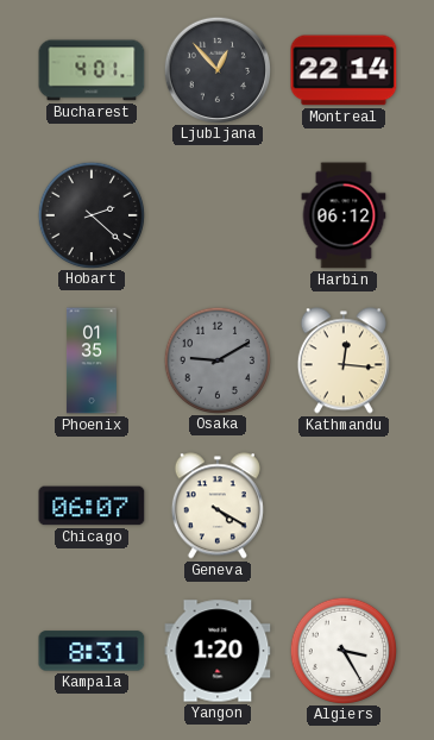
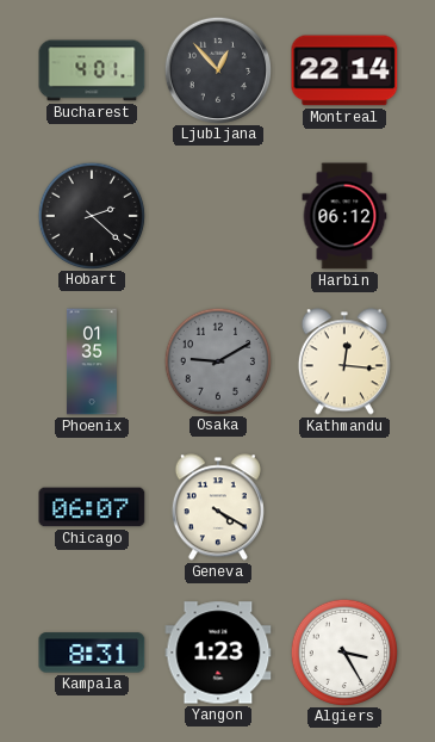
Yangon: 1:20 -> 1:23
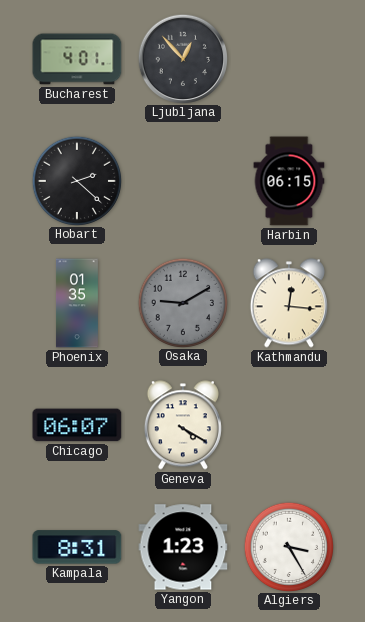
Montreal: 22:14 -> none
Harbin: 06:12 -> 06:15
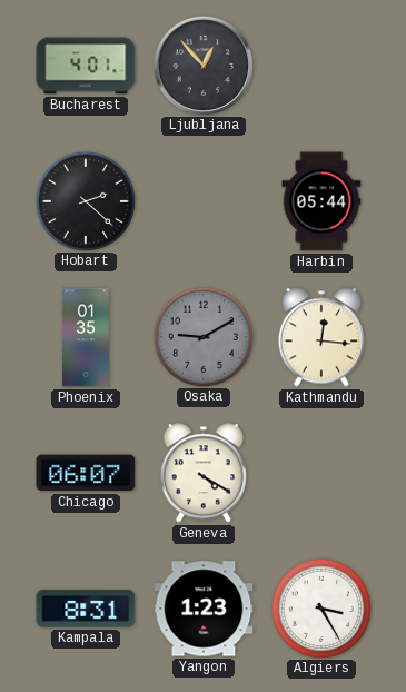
Harbin: 06:15 -> 05:44
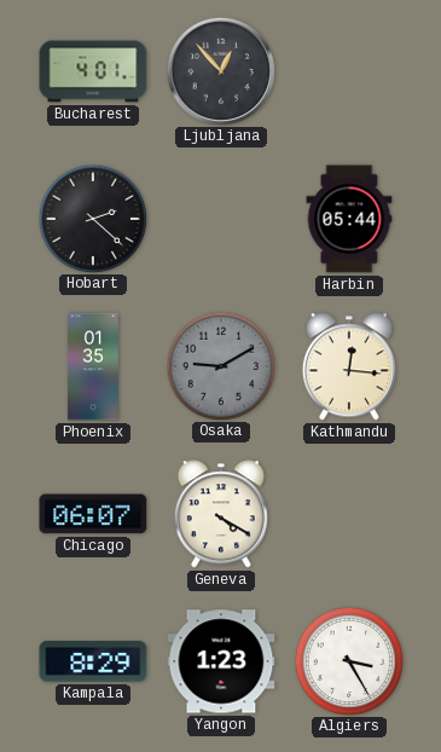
Kampala: 8:31 -> 8:29
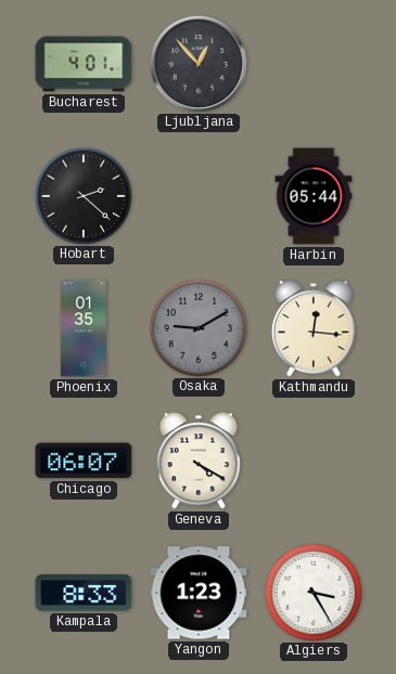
Kampala: 8:29 -> 8:33
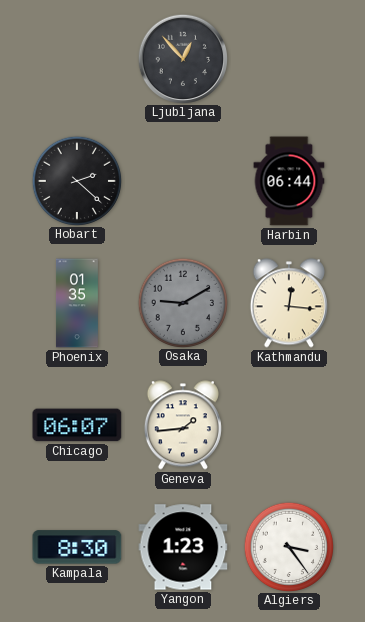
Bucharest: 4:01 -> none
Harbin: 05:44 -> 06:44
Geneva: 4:20 -> 1:44
Kampala: 8:33 -> 8:30
Algiers: 3:25 -> 3:24
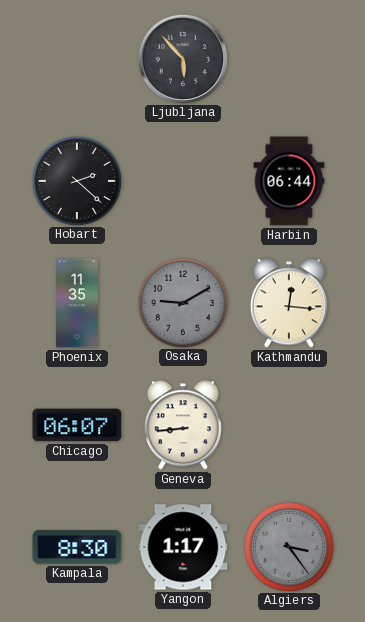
Ljubljana: 12:53 -> 5:53
Phoenix: 01:35 -> 11:35
Geneva: 1:44 -> 8:44
Yangon: 1:23 -> 1:17
Algiers dial: white -> grey
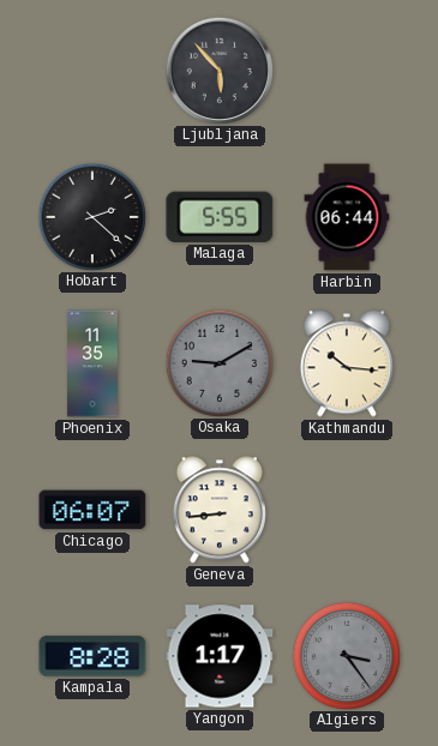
Malaga: none -> 5:55
Kathmandu: 12:16 -> 10:16
Kampala: 8:30 -> 8:28
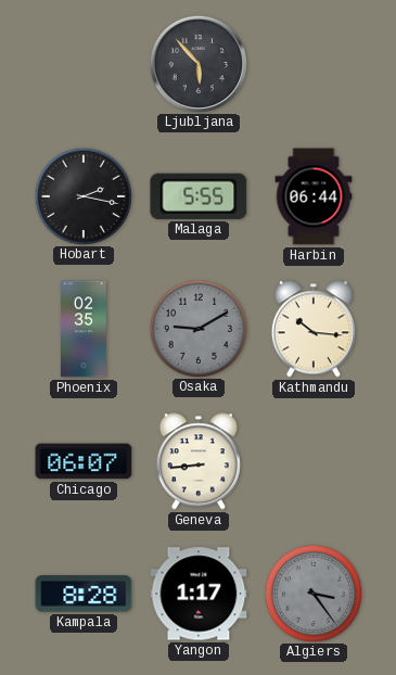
Hobart: 2:22 -> 2:17
Phoenix: 11:35 -> 02:35
